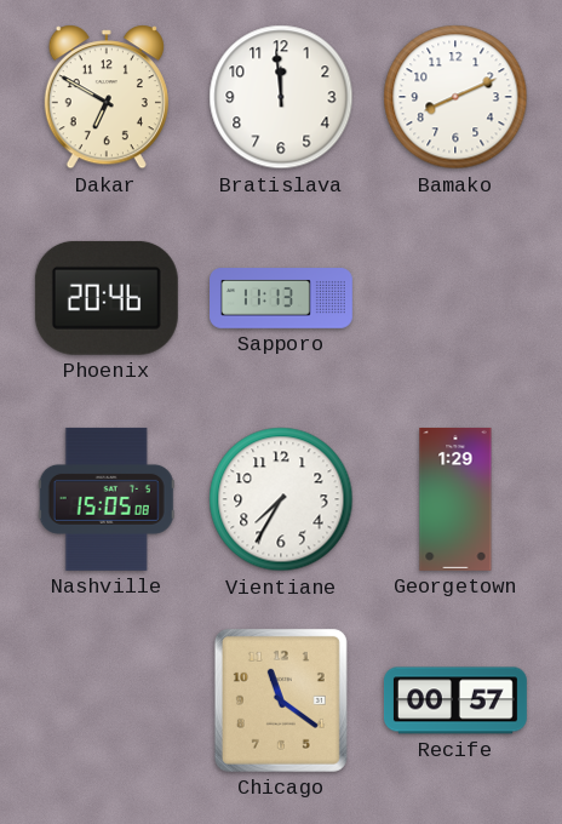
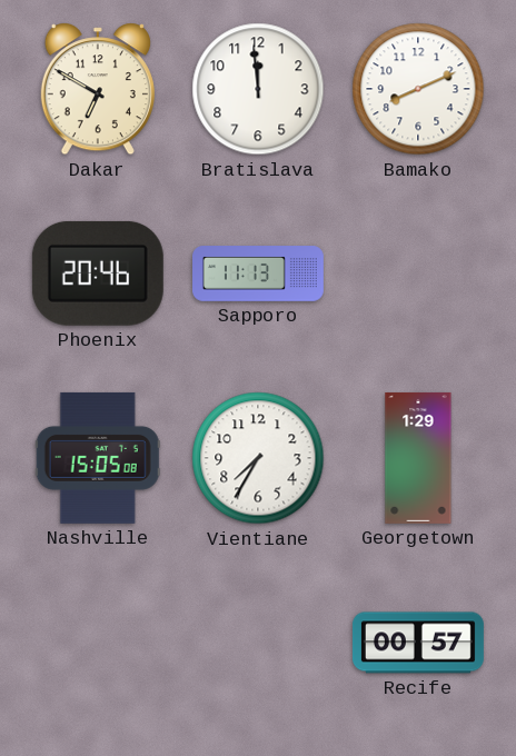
Chicago: 11:21 -> none
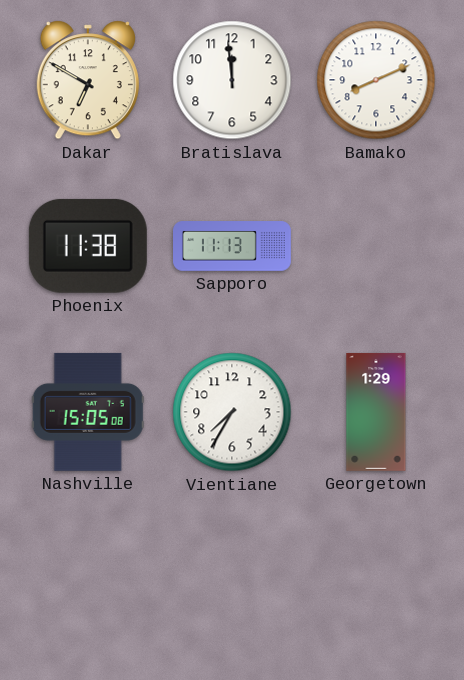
Phoenix: 20:46 -> 11:38
Recife: 00:57 -> none
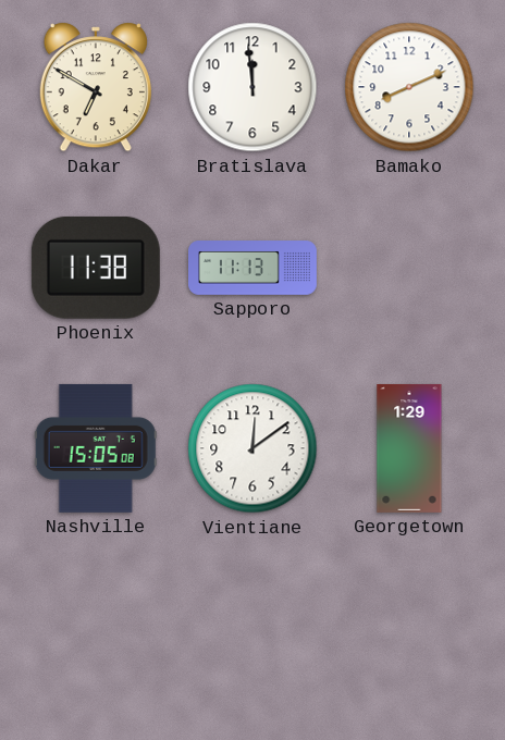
Vientiane: 7:35 -> 12:09
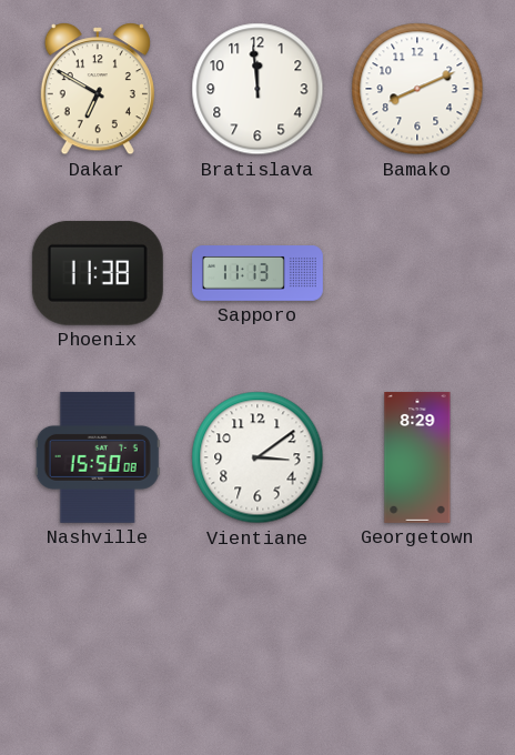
Nashville: 15:05 -> 15:50
Vientiane: 12:09 -> 3:09
Georgetown: 1:29 -> 8:29
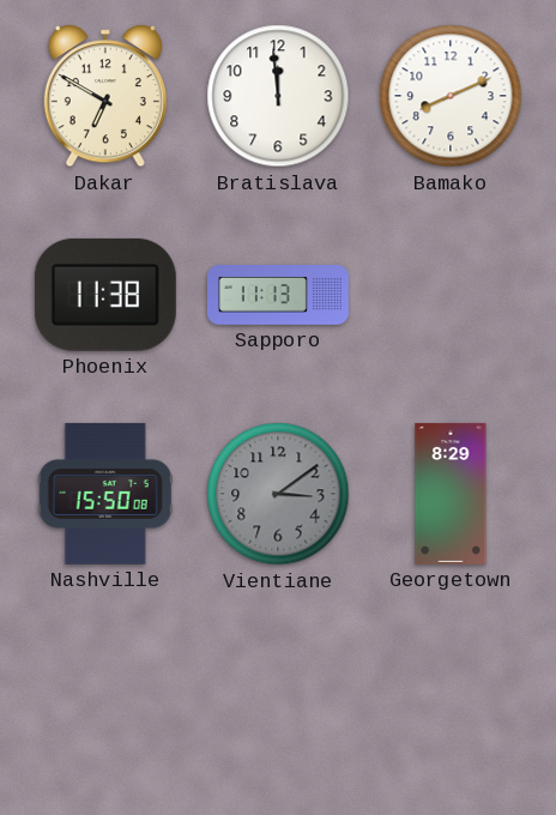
Vientiane dial: white -> grey
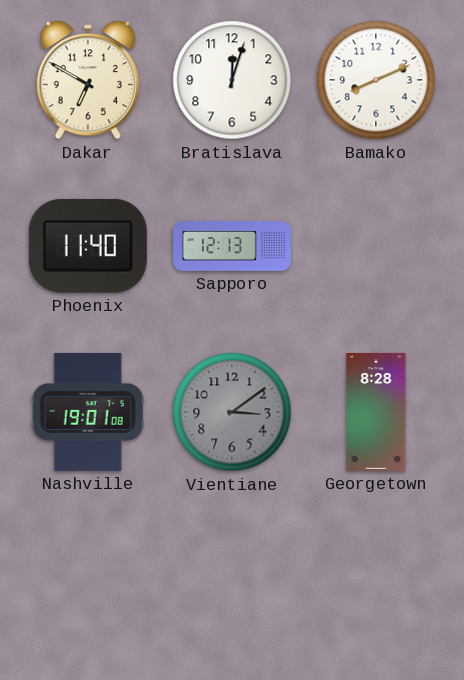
Bratislava: 11:59 -> 12:03
Phoenix: 11:38 -> 11:40
Sapporo: 11:13 -> 12:13
Nashville: 15:50 -> 19:01
Georgetown: 8:29 -> 8:28
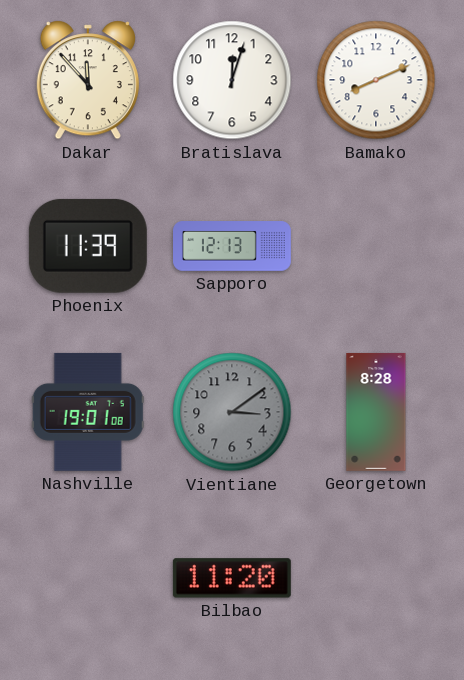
Dakar: 6:50 -> 11:53
Phoenix: 11:40 -> 11:39
Bilbao: none -> 11:20
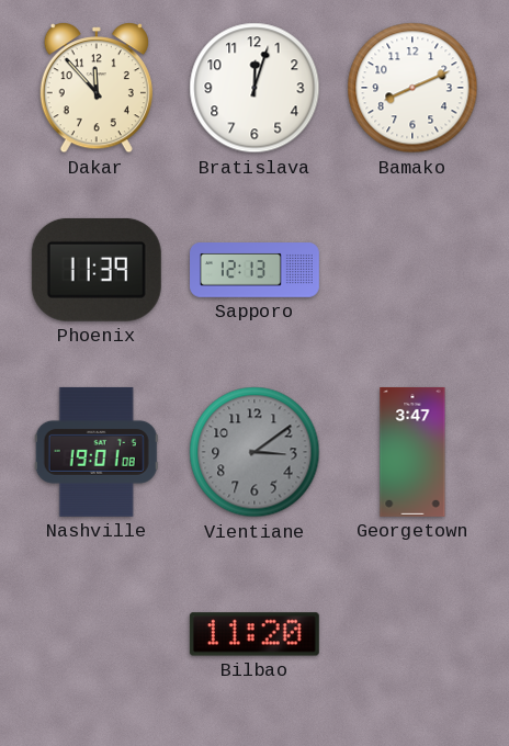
Georgetown: 8:28 -> 3:47
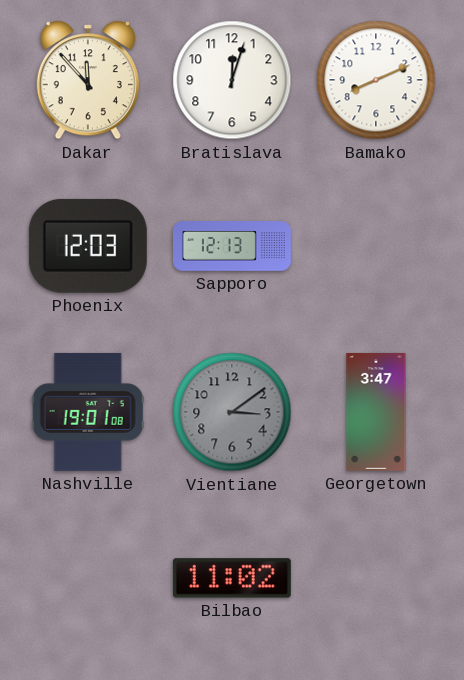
Phoenix: 11:39 -> 12:03
Bilbao: 11:20 -> 11:02
